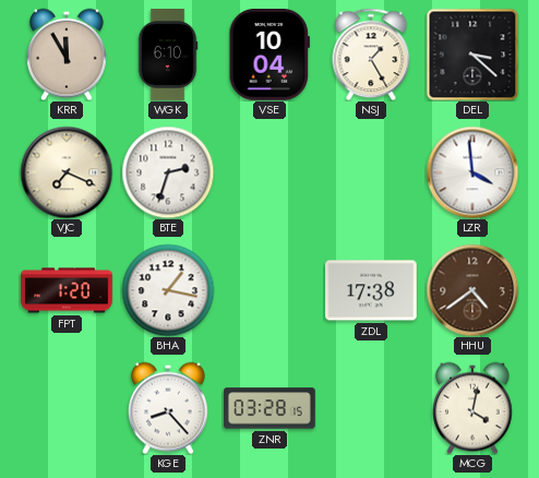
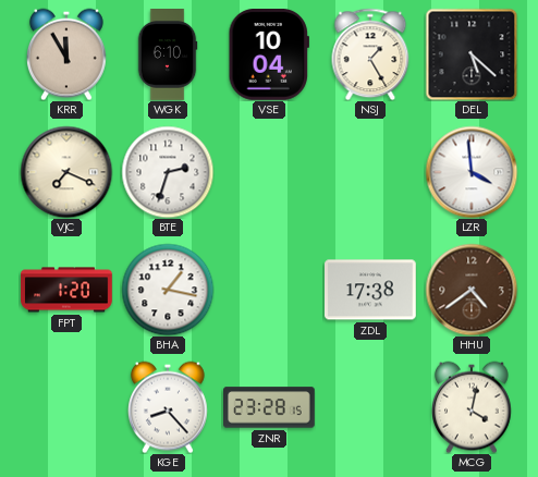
DEL: 3:22 -> 5:22
ZNR: 03:28 -> 23:28
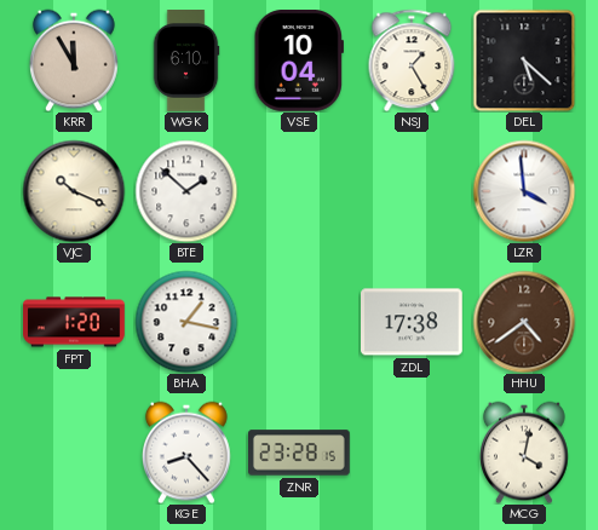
VJC: 7:19 -> 10:19
BTE: 2:33 -> 1:52
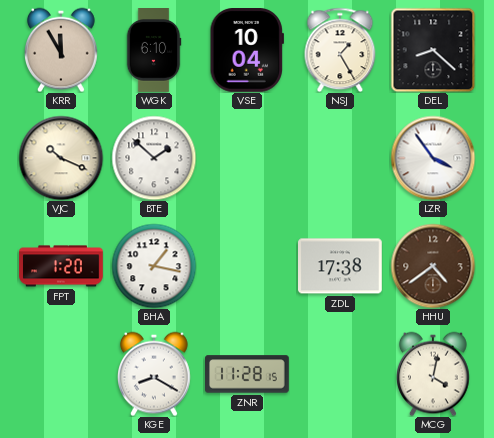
DEL: 5:22 -> 8:22
LZR: 3:59 -> 3:54
KGE: 8:23 -> 8:20
ZNR: 23:28 -> 11:28
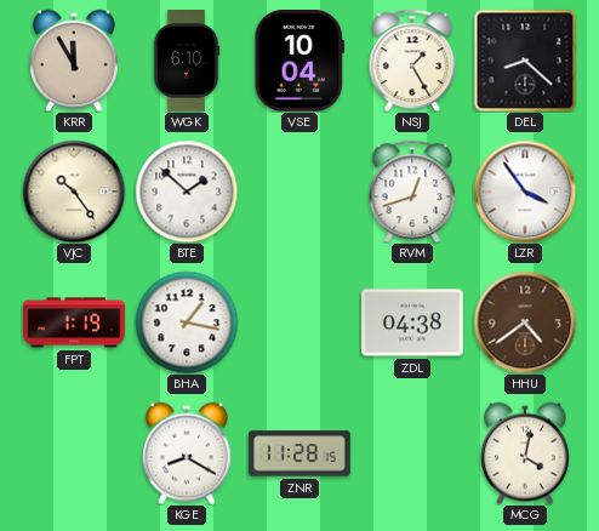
VJC: 10:19 -> 10:24
RVM: none -> 12:42
FPT: 1:20 -> 1:19
ZDL: 17:38 -> 04:38
